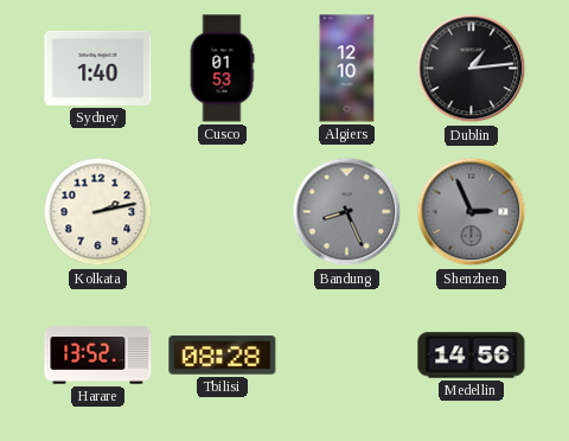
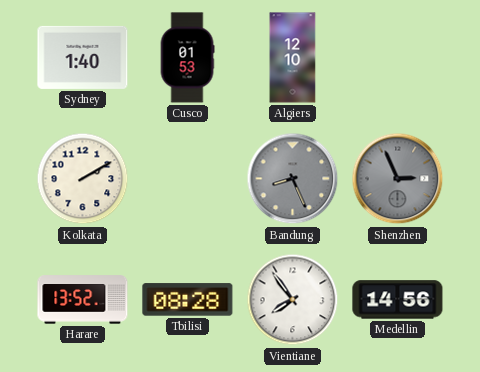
Dublin: 1:14 -> none
Kolkata: 2:13 -> 2:10
Vientiane: none -> 7:54
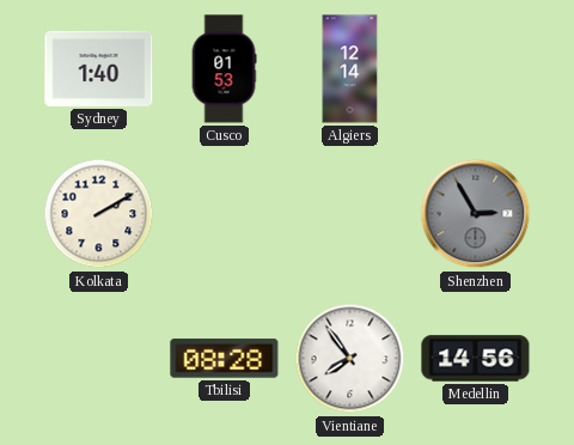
Algiers: 12:10 -> 12:14
Bandung: 8:26 -> none
Shenzhen: 2:56 -> 2:55
Harare: 13:52 -> none
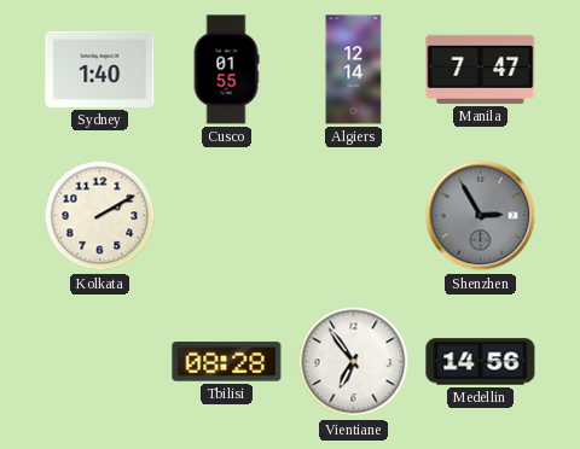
Cusco: 01:53 -> 01:55
Manila: none -> 7:47
Vientiane: 7:54 -> 6:54
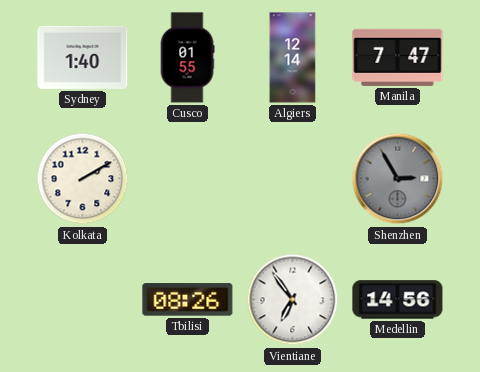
Tbilisi: 08:28 -> 08:26
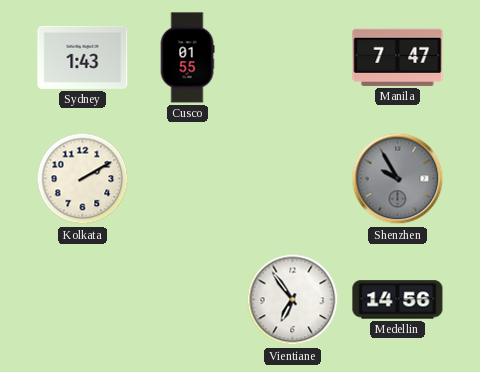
Sydney: 1:40 -> 1:43
Algiers: 12:14 -> none
Shenzhen: 2:55 -> 9:55
Tbilisi: 08:26 -> none
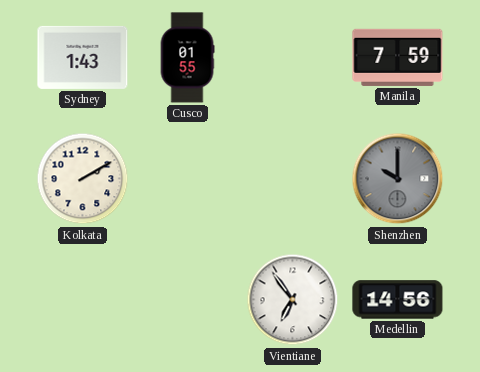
Manila: 7:47 -> 7:59
Shenzhen: 9:55 -> 10:00
